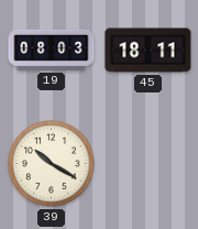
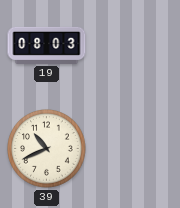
45: 18:11 -> none
39: 10:20 -> 10:41
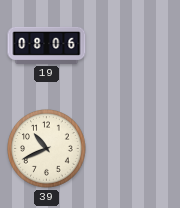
19: 08:03 -> 08:06
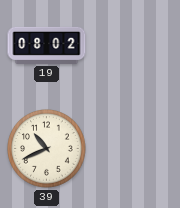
19: 08:06 -> 08:02
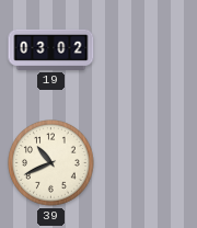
19: 08:02 -> 03:02
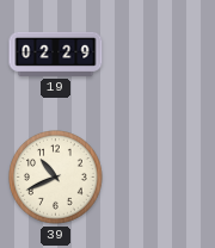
19: 03:02 -> 02:29
